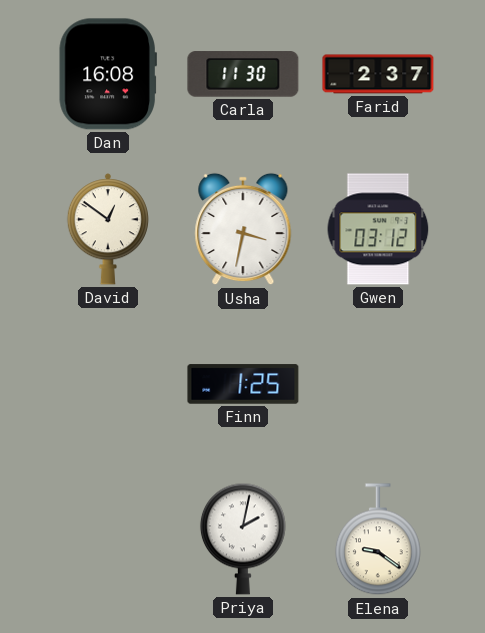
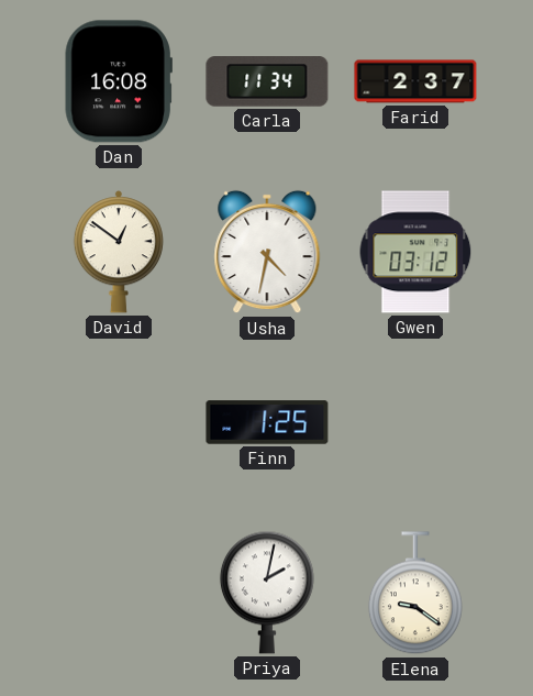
Carla: 11:30 -> 11:34
Usha: 3:32 -> 4:32
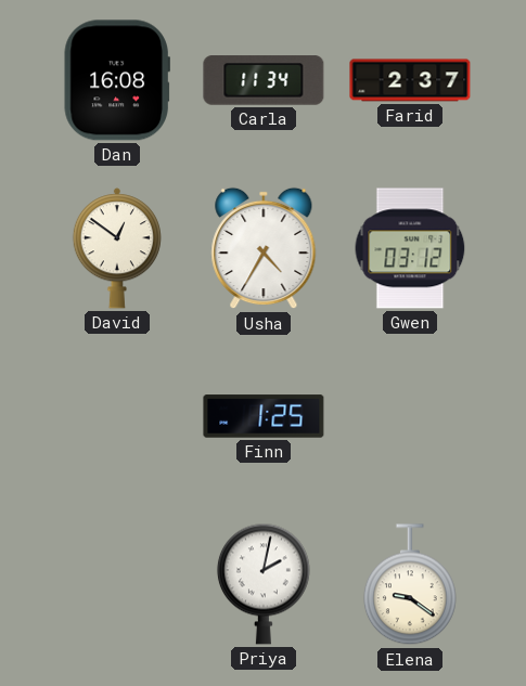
Usha: 4:32 -> 4:35
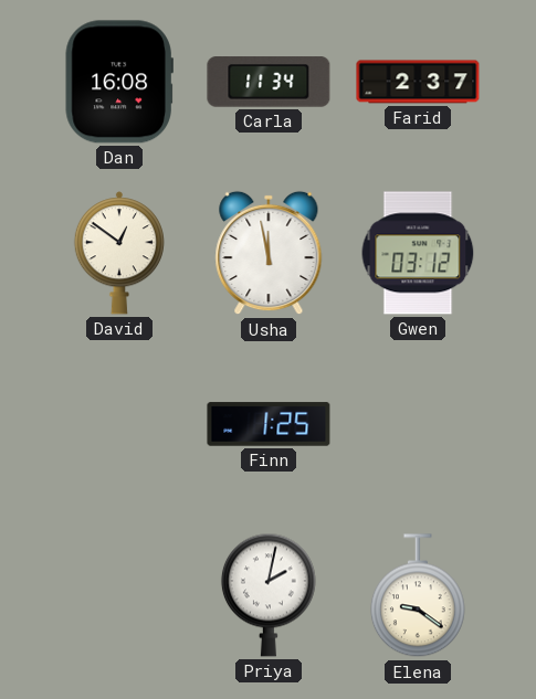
Usha: 4:35 -> 11:58
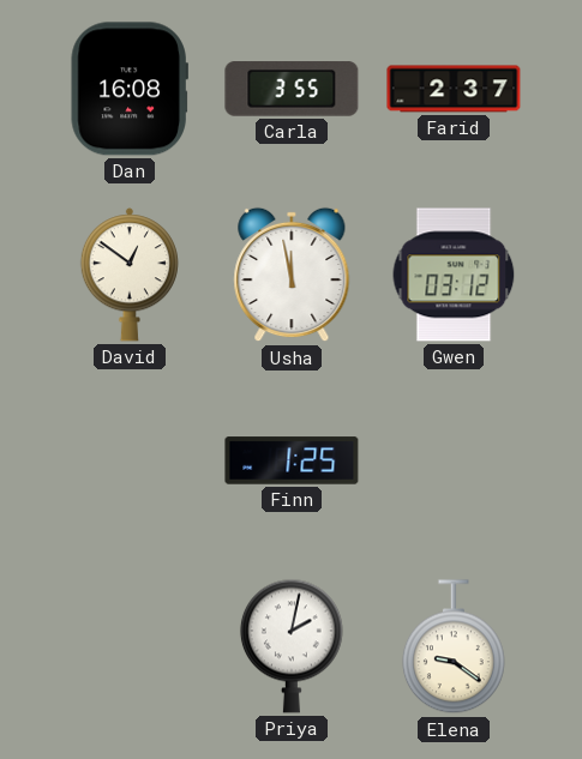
Carla: 11:34 -> 3:55
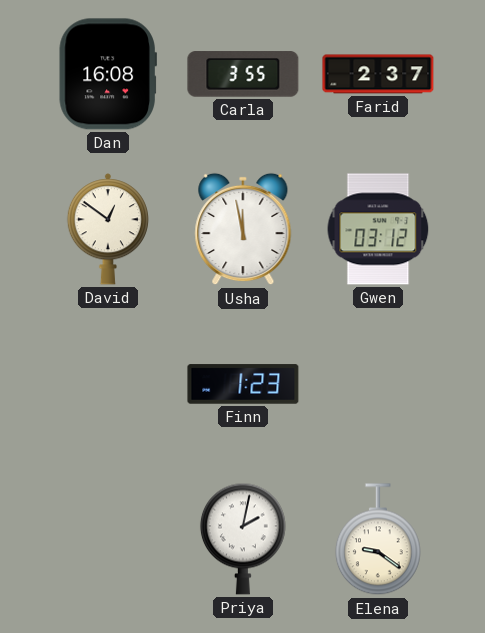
Finn: 1:25 -> 1:23
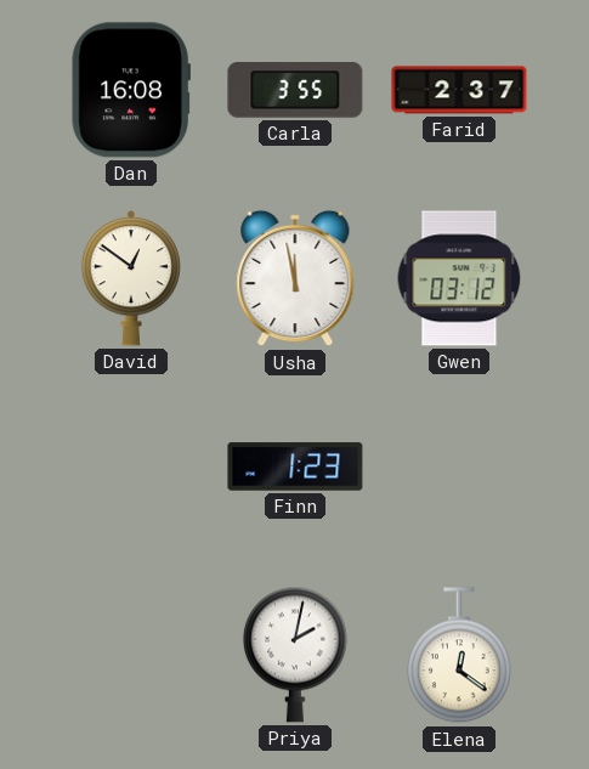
Elena: 9:21 -> 12:21
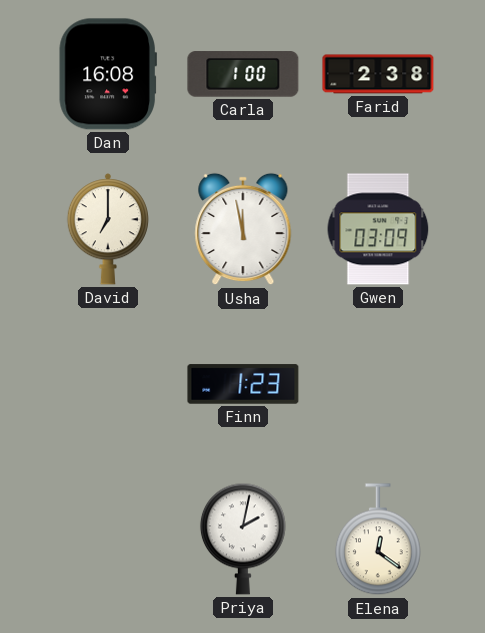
Carla: 3:55 -> 1:00
Farid: 2:37 -> 2:38
David: 12:51 -> 7:00
Gwen: 03:12 -> 03:09
